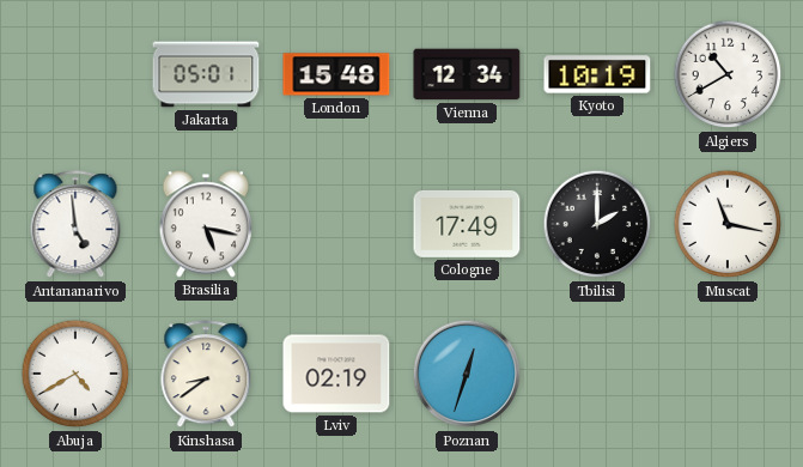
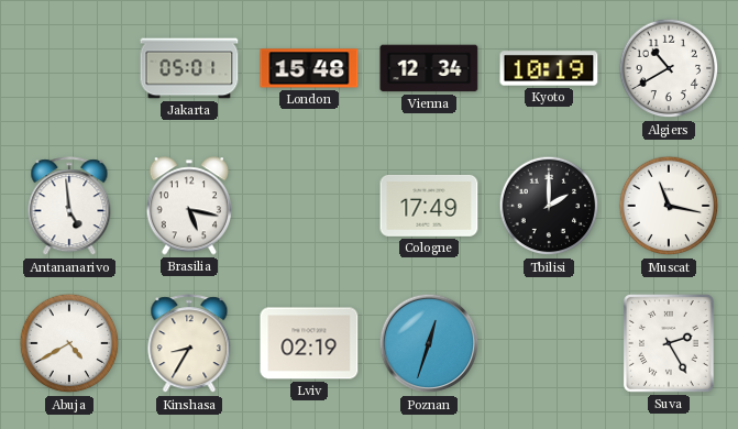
Kinshasa: 8:39 -> 8:35
Suva: none -> 2:25
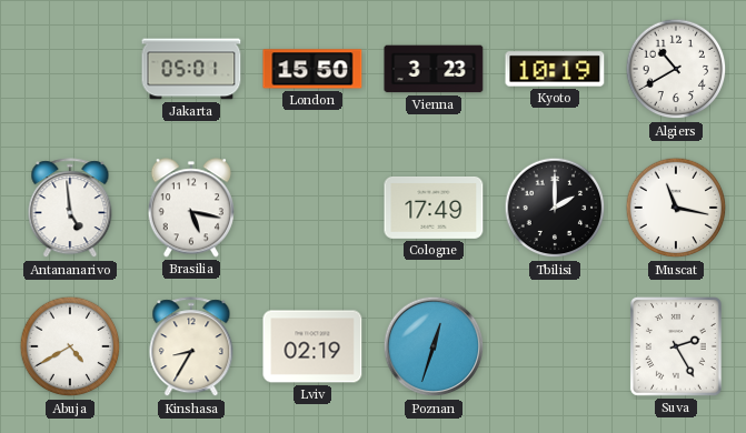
London: 15:48 -> 15:50
Vienna: 12:34 -> 3:23
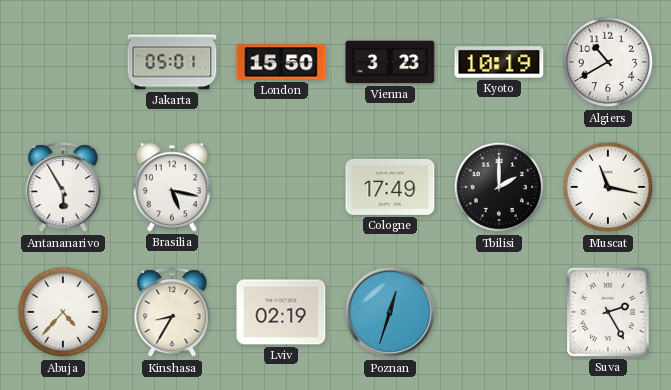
Antananarivo: 4:59 -> 5:55
Abuja: 4:40 -> 4:37
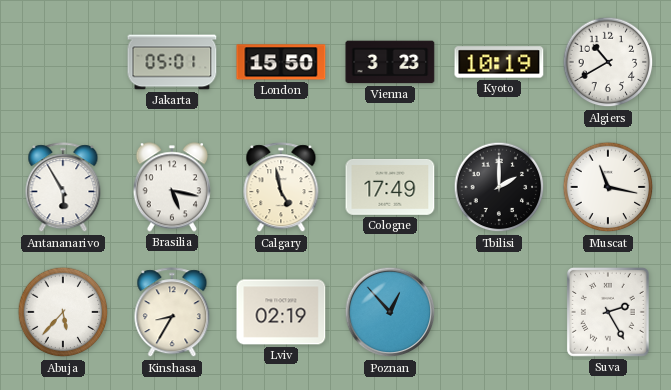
Calgary: none -> 4:58
Abuja: 4:37 -> 5:37
Poznan: 12:33 -> 12:53
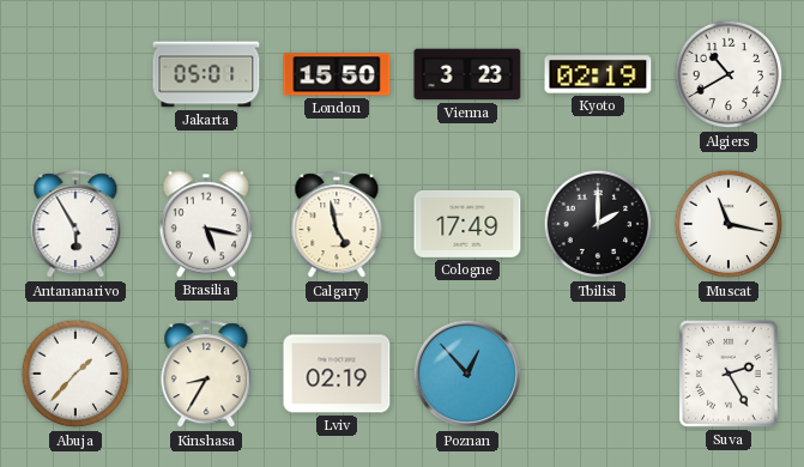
Kyoto: 10:19 -> 02:19
Abuja: 5:37 -> 1:37
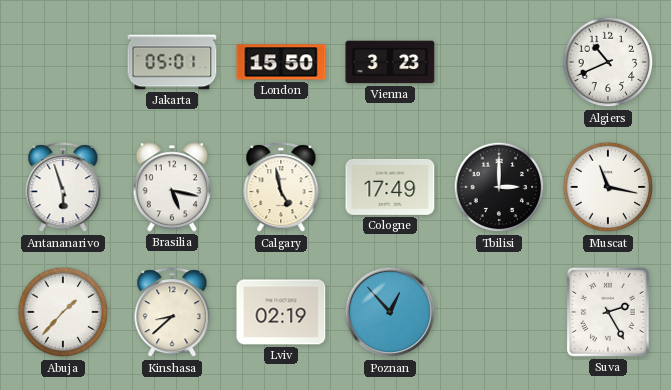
Kyoto: 02:19 -> none
Algiers: 10:40 -> 10:41
Antananarivo: 5:55 -> 5:57
Tbilisi: 2:00 -> 3:00
Kinshasa: 8:35 -> 8:38
